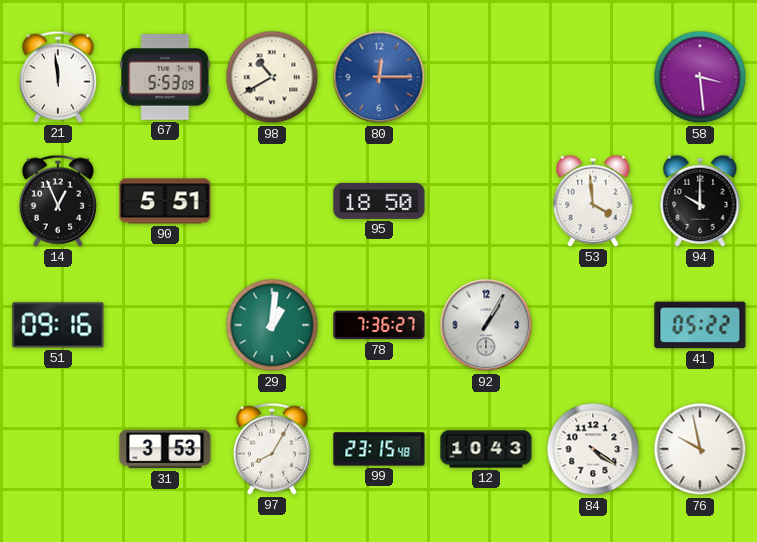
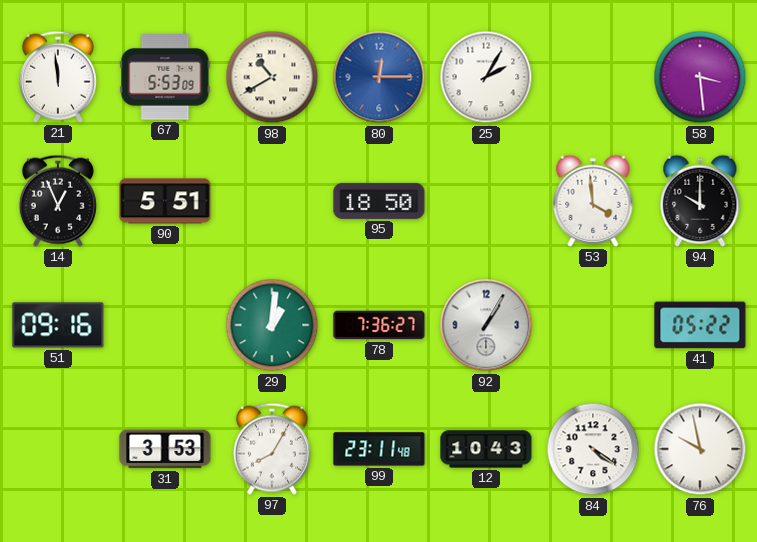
25: none -> 2:05
99: 23:15 -> 23:11
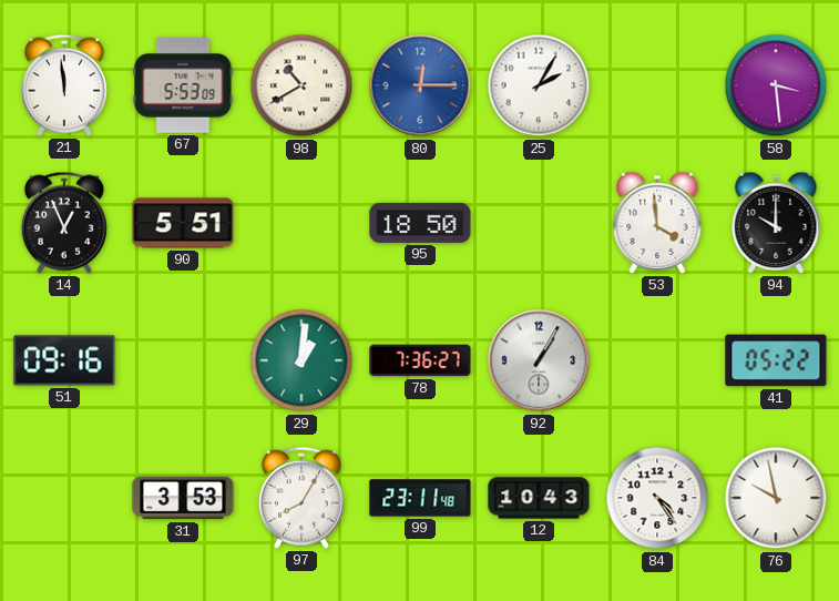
84: 4:21 -> 4:24
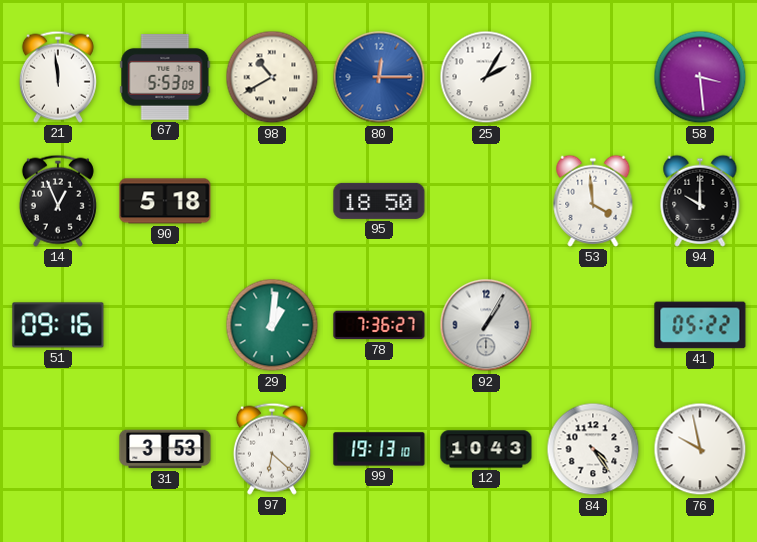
90: 5:51 -> 5:18
97: 8:05 -> 6:22
99: 23:11 -> 19:13
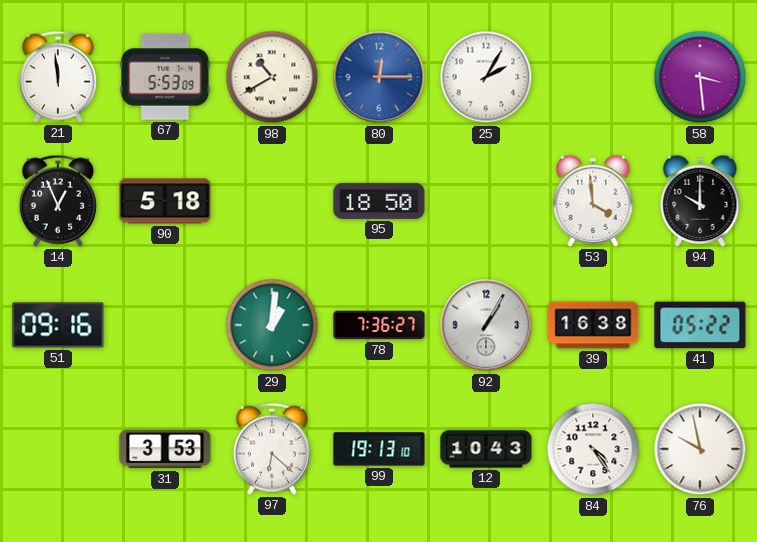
39: none -> 16:38
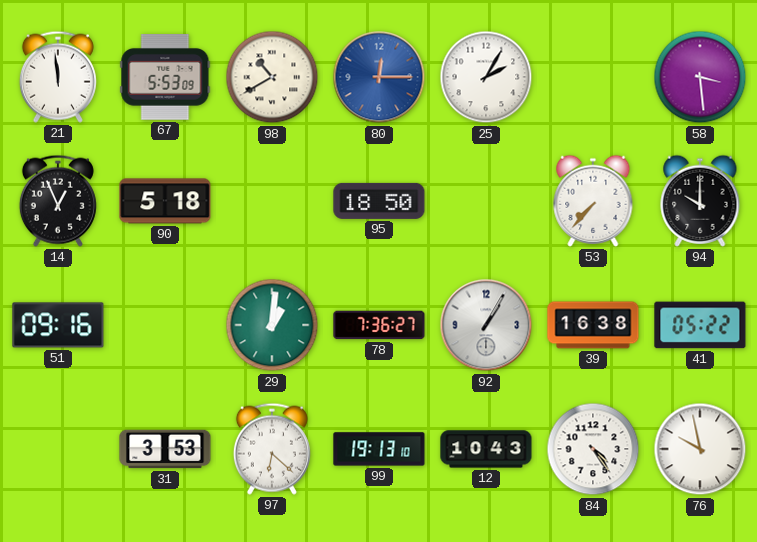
53: 3:59 -> 7:37
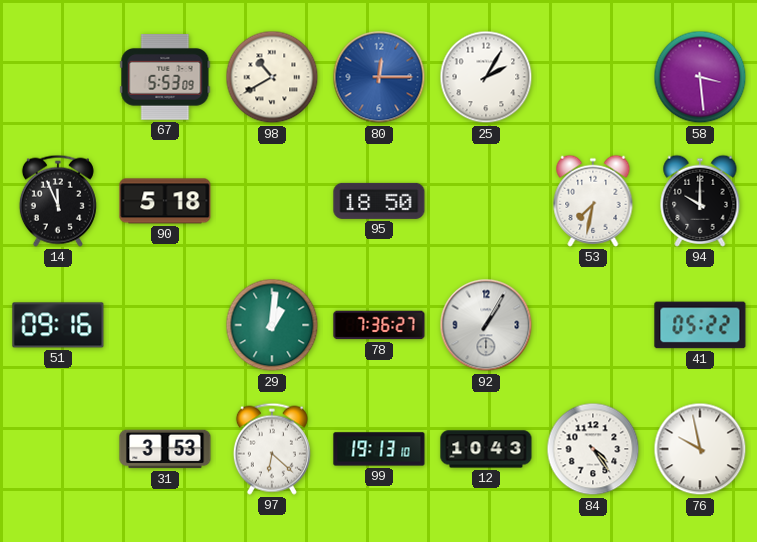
21: 11:59 -> none
14: 12:56 -> 11:56
53: 7:37 -> 7:32
39: 16:38 -> none
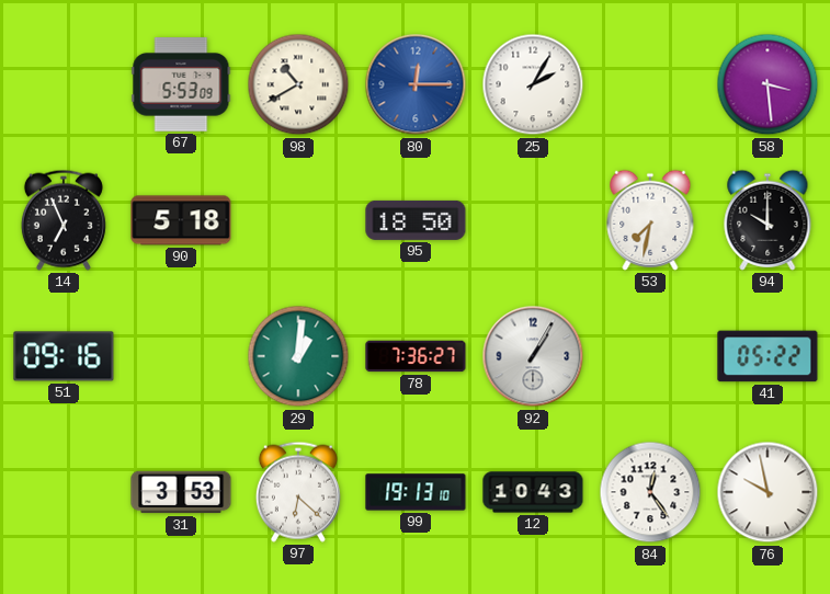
14: 11:56 -> 6:56
84: 4:24 -> 12:24
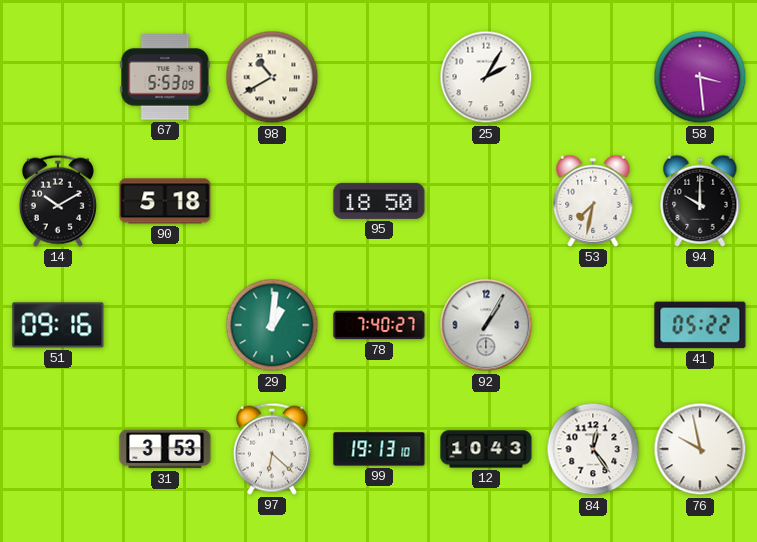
80: 12:15 -> none
14: 6:56 -> 10:10
78: 7:36 -> 7:40
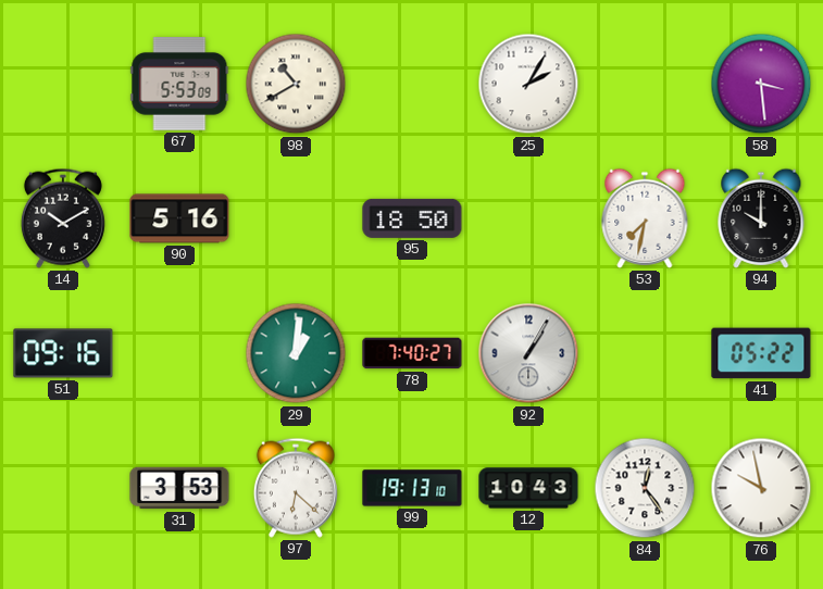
90: 5:18 -> 5:16
